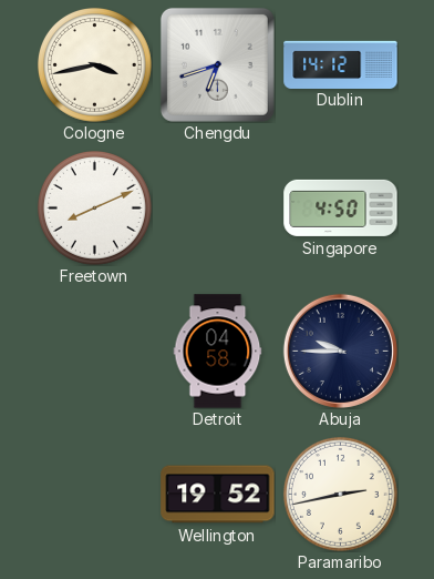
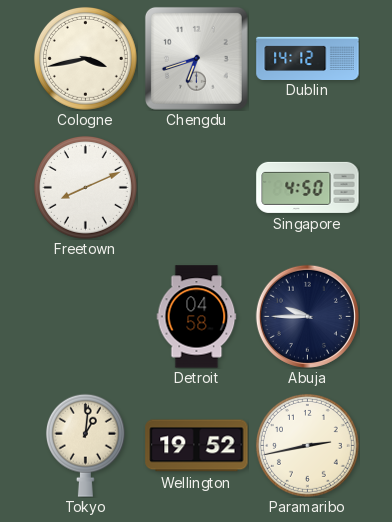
Tokyo: none -> 1:01
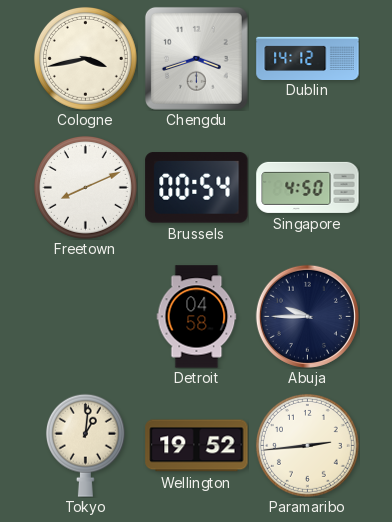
Chengdu: 6:42 -> 3:42
Brussels: none -> 00:54
Paramaribo: 2:43 -> 2:44
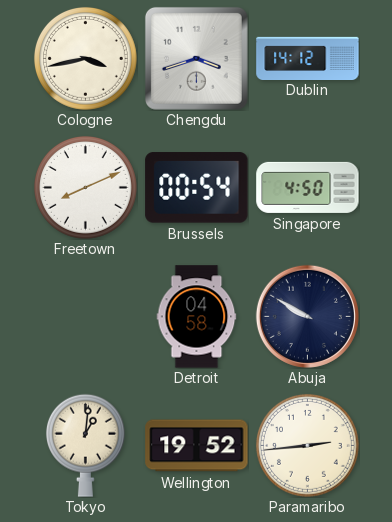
Abuja: 9:45 -> 9:50
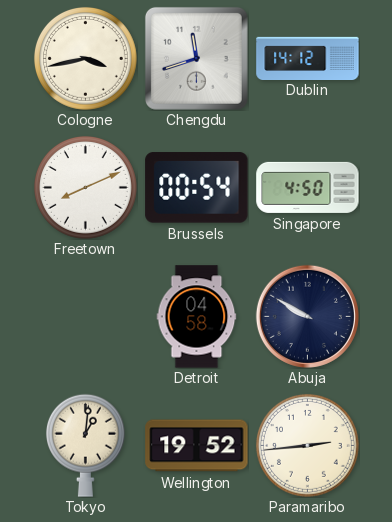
Chengdu: 3:42 -> 11:42
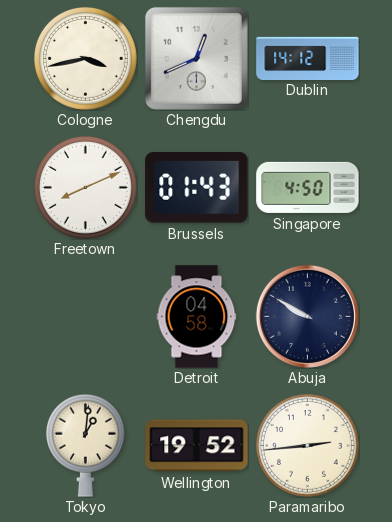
Chengdu: 11:42 -> 12:41
Brussels: 00:54 -> 01:43
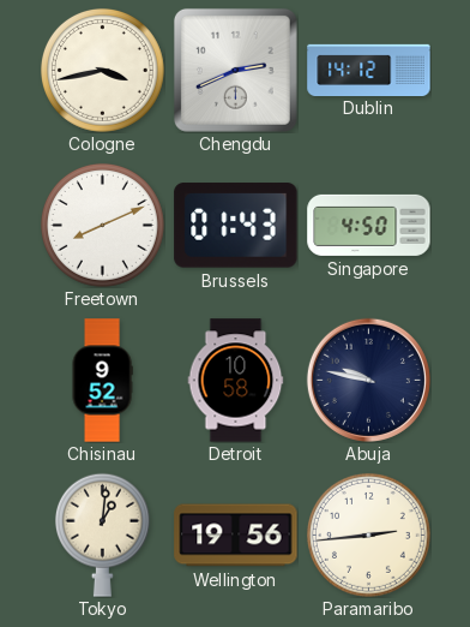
Chengdu: 12:41 -> 2:41
Chisinau: none -> 9:52
Detroit: 04:58 -> 10:58
Abuja: 9:50 -> 9:47
Wellington: 19:52 -> 19:56
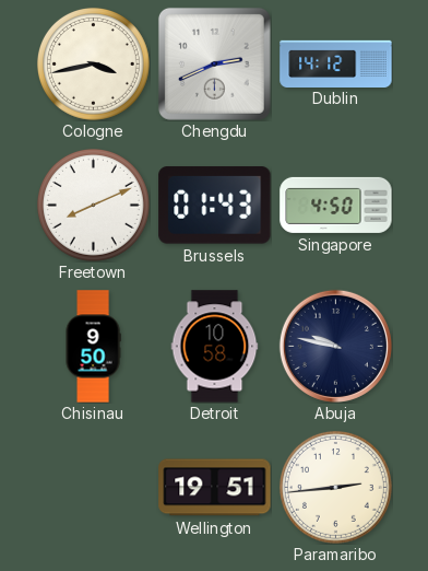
Chisinau: 9:52 -> 9:50
Tokyo: 1:01 -> none
Wellington: 19:56 -> 19:51
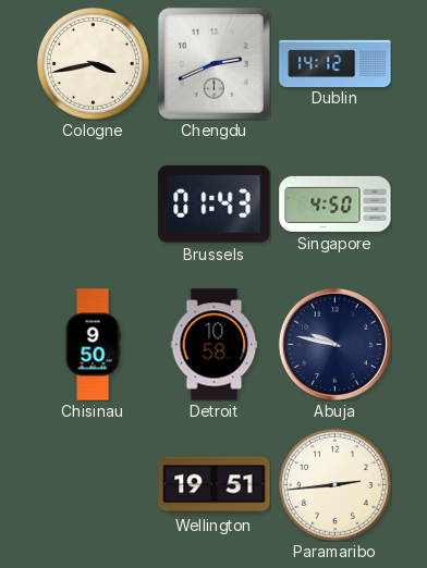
Freetown: 8:11 -> none
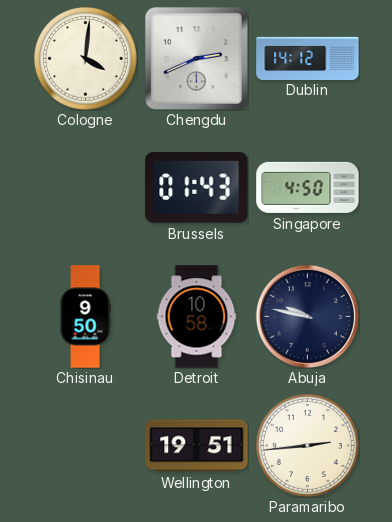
Cologne: 3:43 -> 4:01
